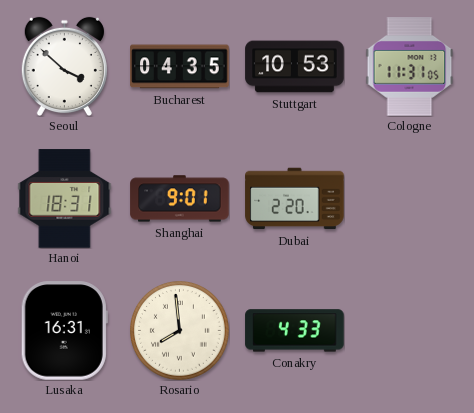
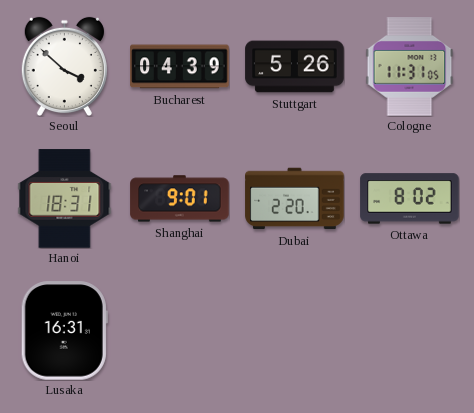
Bucharest: 04:35 -> 04:39
Stuttgart: 10:53 -> 5:26
Ottawa: none -> 8:02
Rosario: 7:59 -> none
Conakry: 4:33 -> none
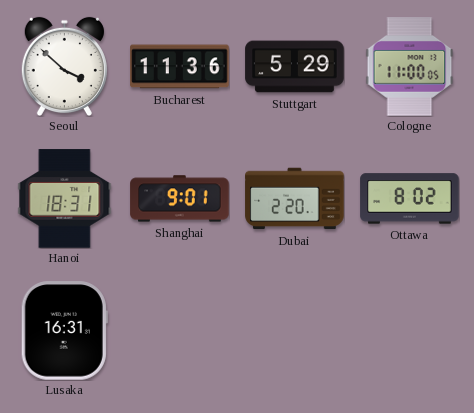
Bucharest: 04:39 -> 11:36
Stuttgart: 5:26 -> 5:29
Cologne: 11:31 -> 11:00
